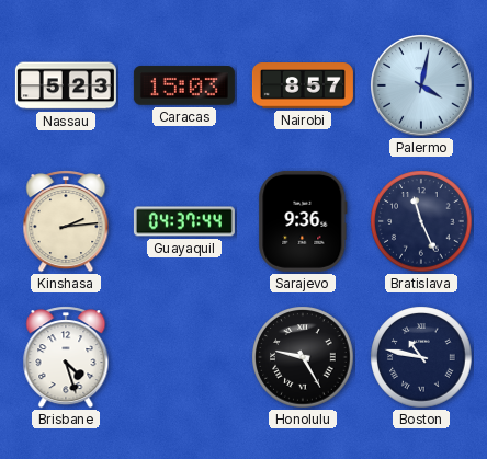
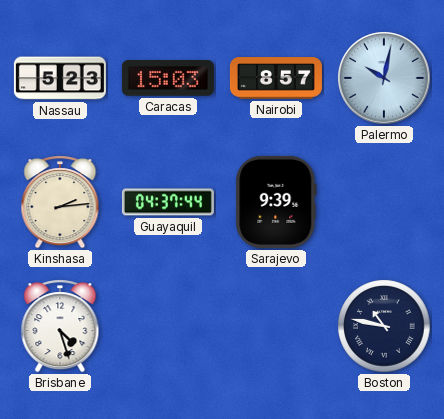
Palermo: 4:02 -> 10:02
Sarajevo: 9:36 -> 9:39
Bratislava: 11:26 -> none
Honolulu: 9:25 -> none
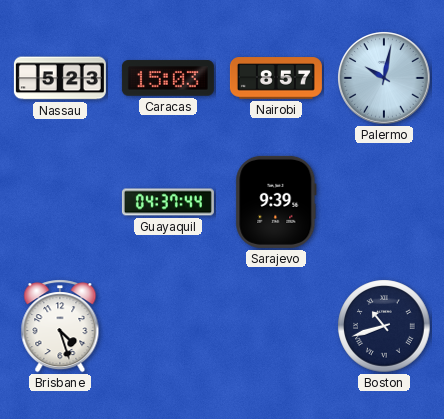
Kinshasa: 2:14 -> none
Boston: 10:47 -> 10:42
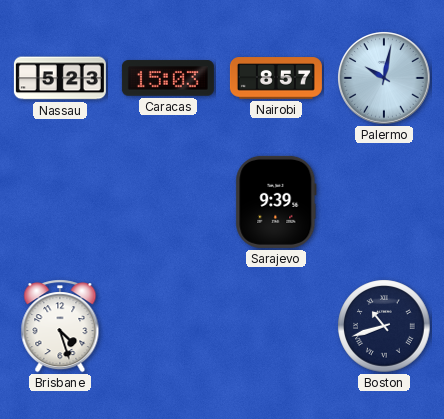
Guayaquil: 04:37 -> none
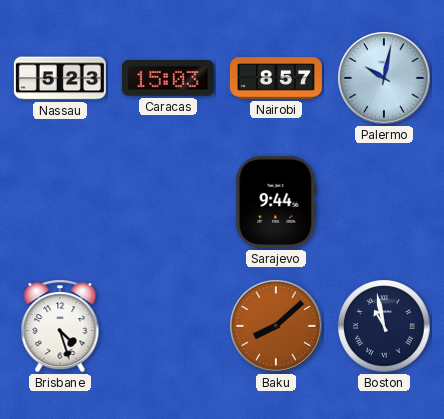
Sarajevo: 9:39 -> 9:44
Baku: none -> 8:08
Boston: 10:42 -> 10:58
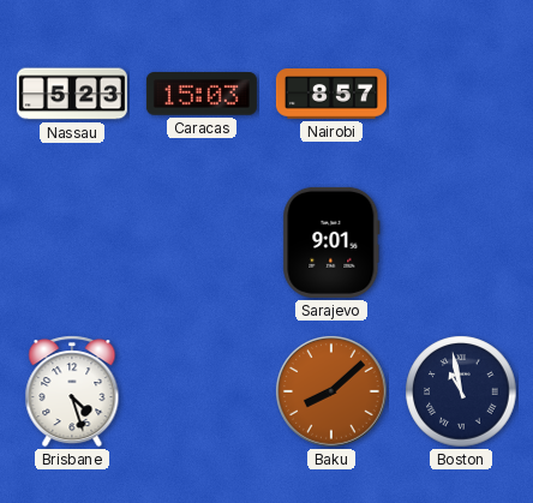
Palermo: 10:02 -> none
Sarajevo: 9:44 -> 9:01
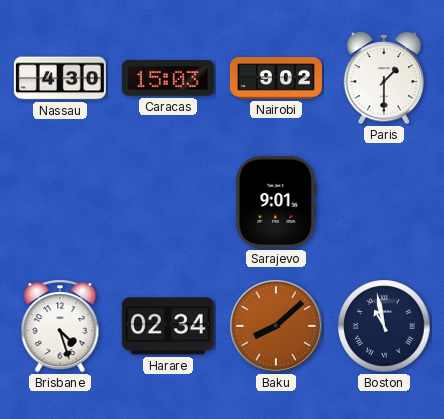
Nassau: 5:23 -> 4:30
Nairobi: 8:57 -> 9:02
Paris: none -> 1:30
Harare: none -> 02:34
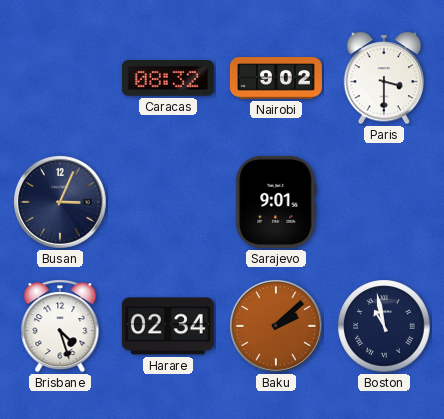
Nassau: 4:30 -> none
Caracas: 15:03 -> 08:32
Paris: 1:30 -> 3:30
Busan: none -> 3:04
Baku: 8:08 -> 2:08
